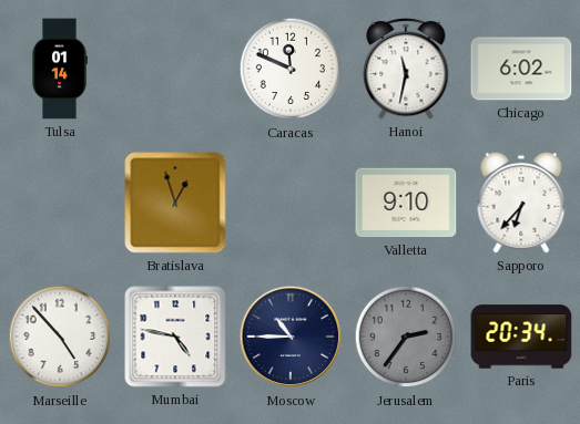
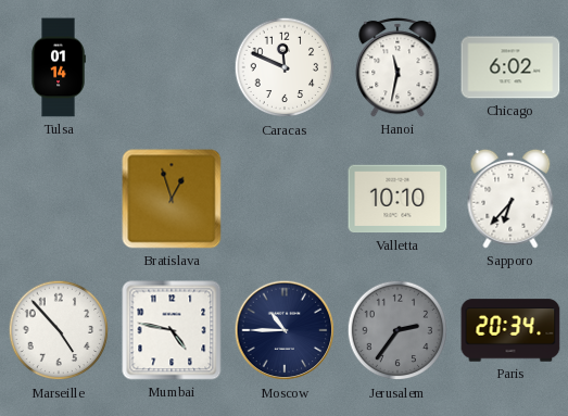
Valletta: 9:10 -> 10:10
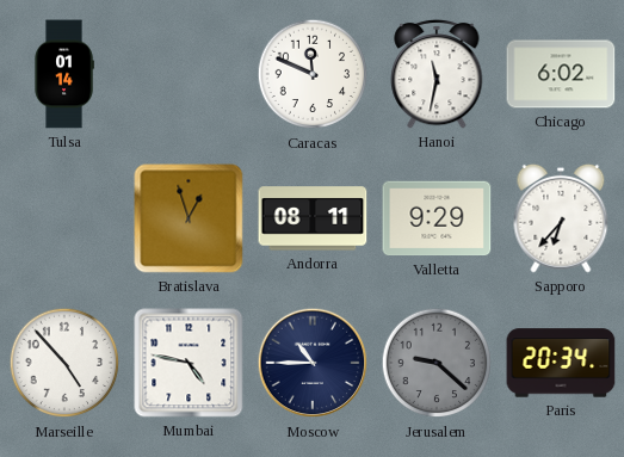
Andorra: none -> 08:11
Valletta: 10:10 -> 9:29
Jerusalem: 2:36 -> 9:22
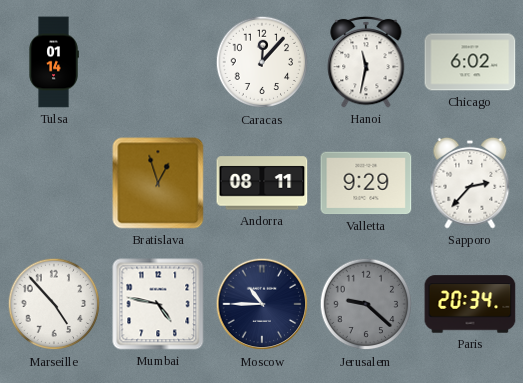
Caracas: 11:49 -> 12:07
Sapporo: 6:37 -> 2:37
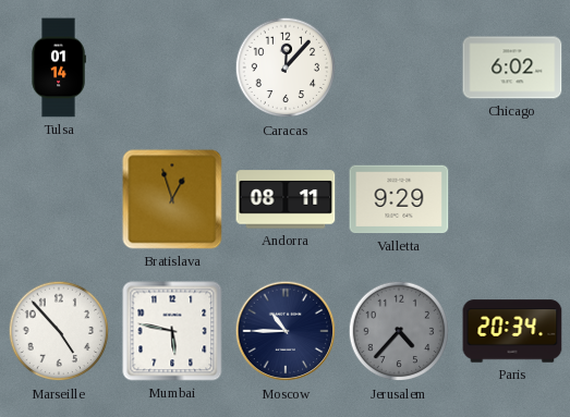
Hanoi: 11:32 -> none
Sapporo: 2:37 -> none
Mumbai: 4:47 -> 5:47
Jerusalem: 9:22 -> 4:37
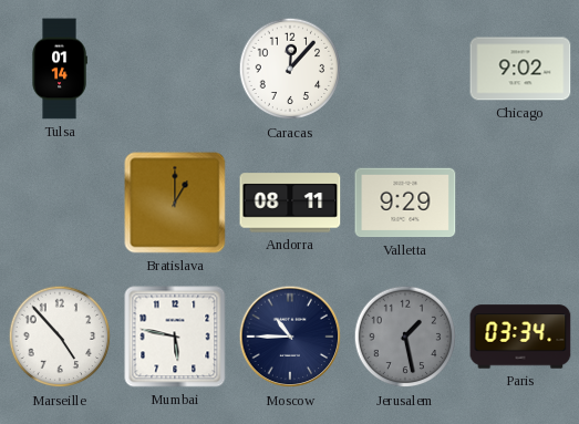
Chicago: 6:02 -> 9:02
Bratislava: 12:57 -> 1:00
Jerusalem: 4:37 -> 1:28
Paris: 20:34 -> 03:34
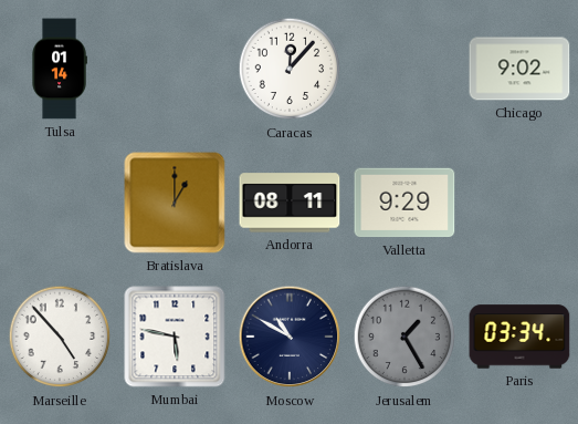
Moscow: 10:45 -> 10:50
Jerusalem: 1:28 -> 1:25
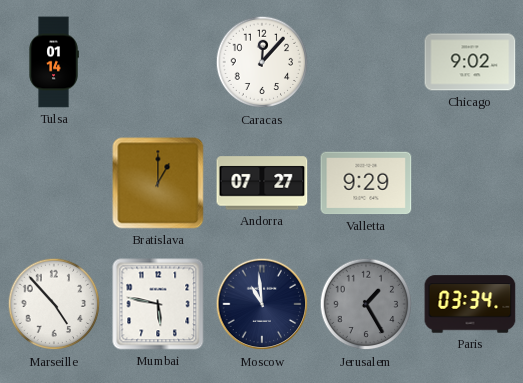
Andorra: 08:11 -> 07:27
Moscow: 10:50 -> 10:59
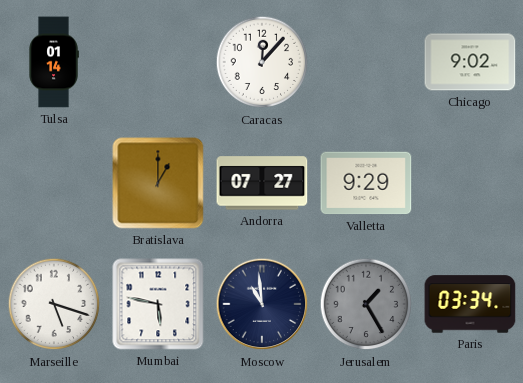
Marseille: 4:53 -> 5:18
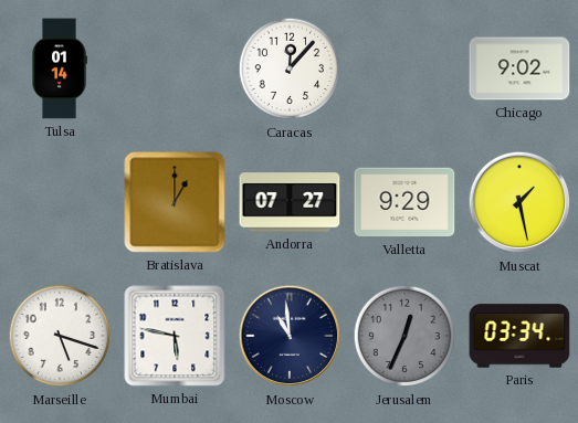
Muscat: none -> 1:28
Jerusalem: 1:25 -> 12:34
